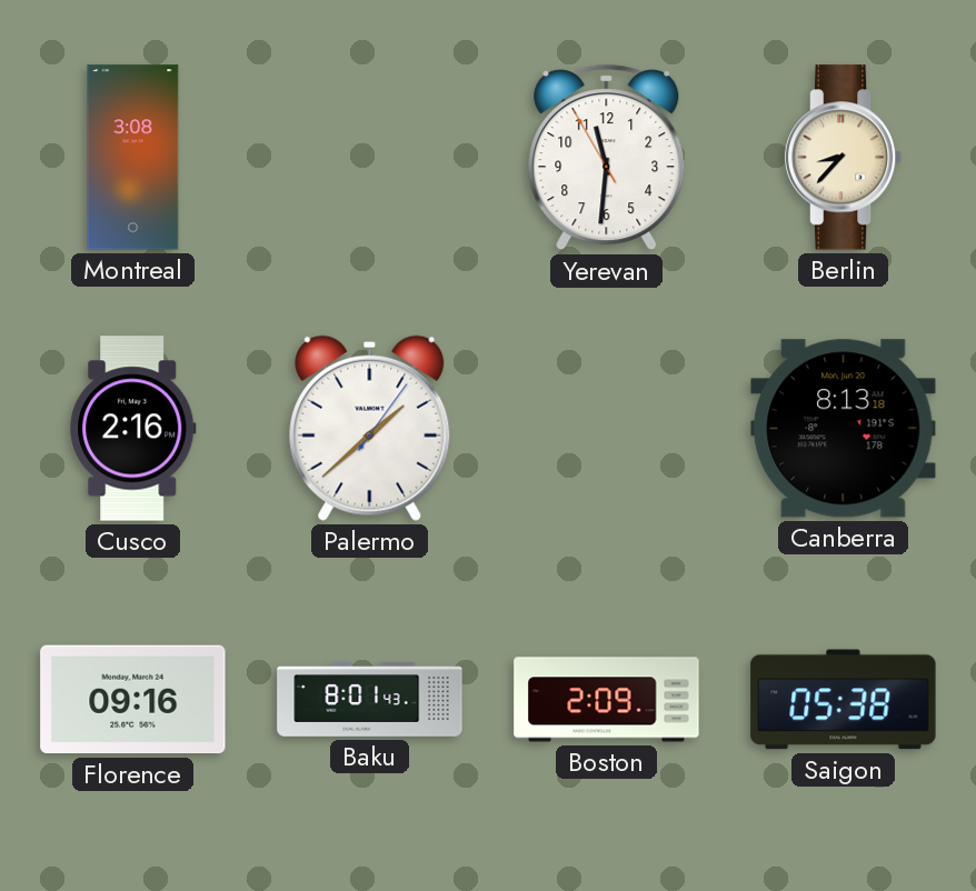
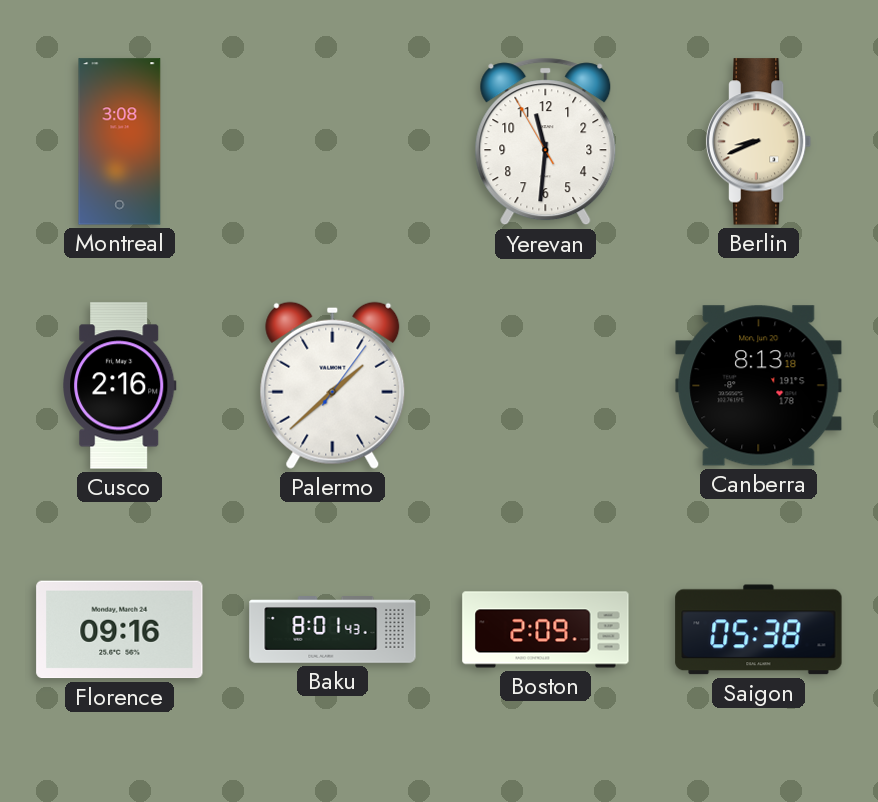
Berlin: 8:37 -> 8:41
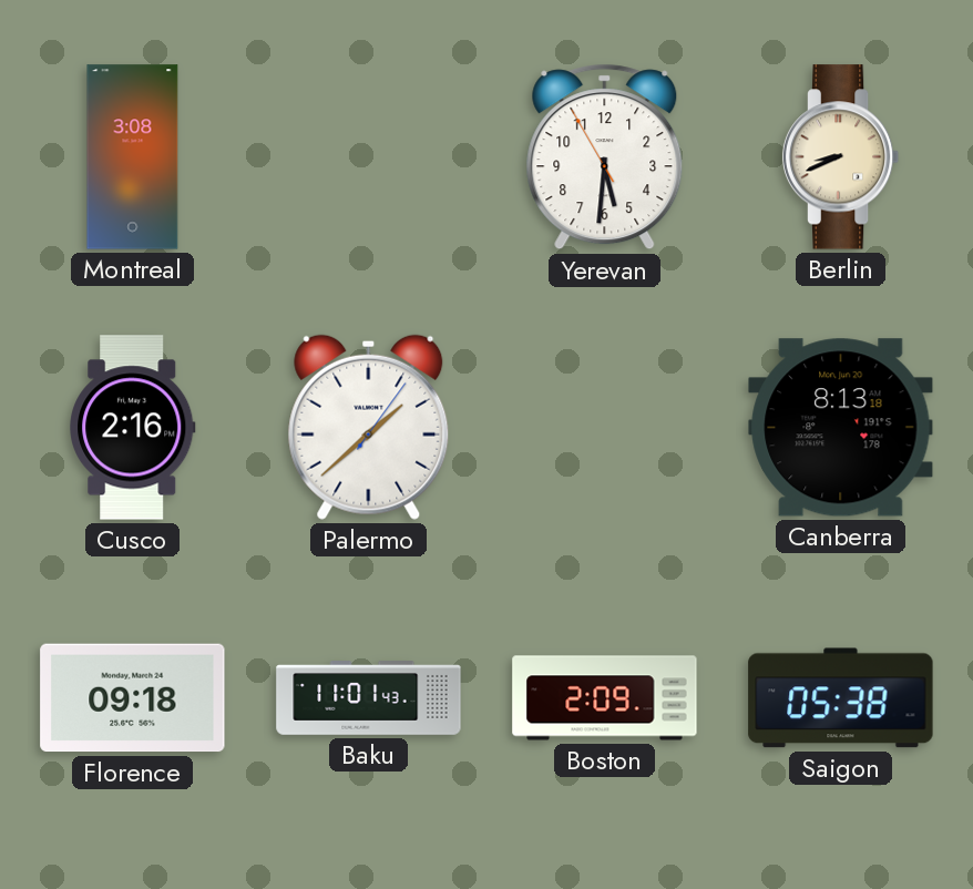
Yerevan: 11:30 -> 5:30
Florence: 09:16 -> 09:18
Baku: 8:01 -> 11:01
